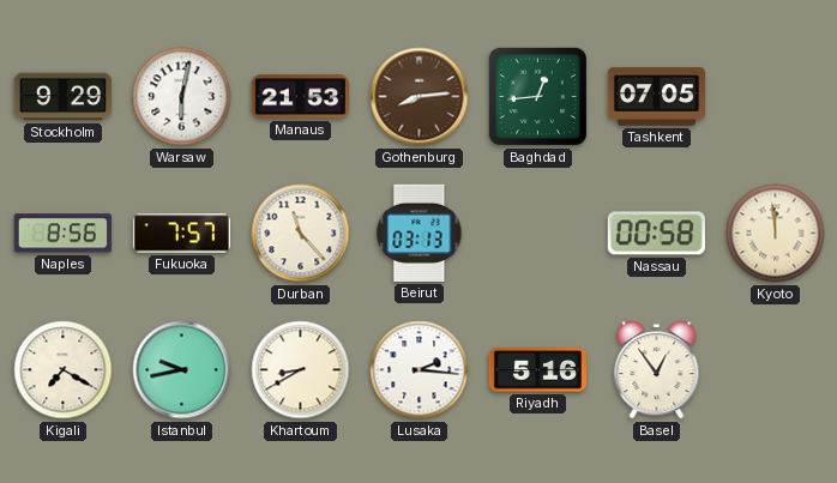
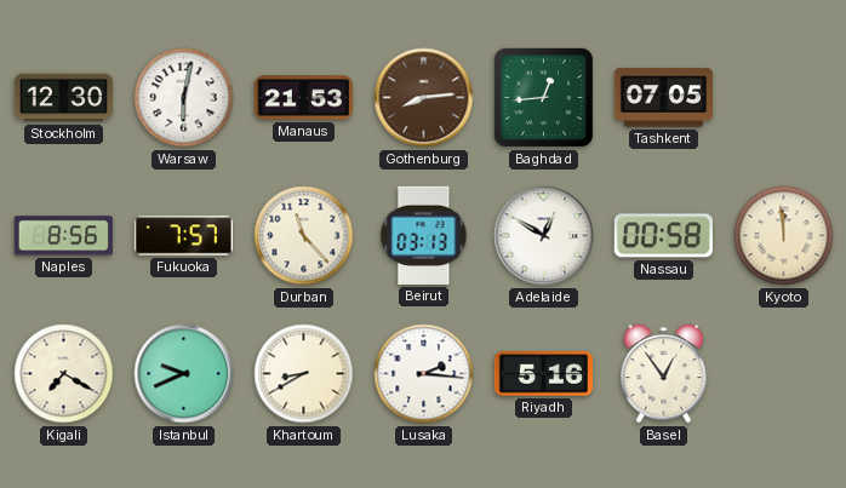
Stockholm: 9:29 -> 12:30
Adelaide: none -> 12:50
Istanbul: 9:43 -> 9:41
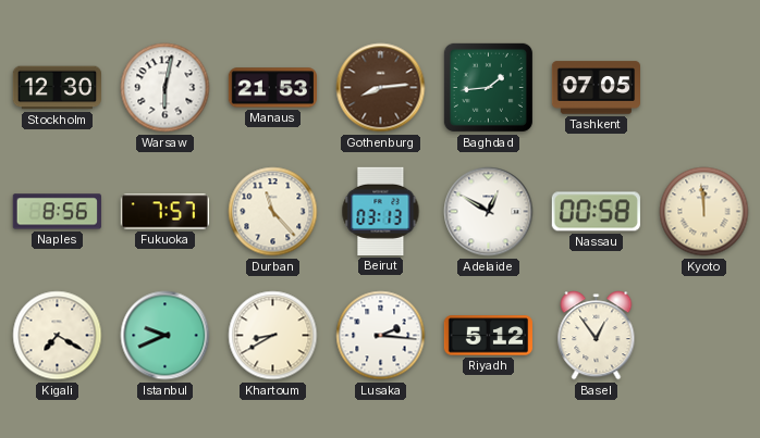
Baghdad: 12:44 -> 1:44
Riyadh: 5:16 -> 5:12
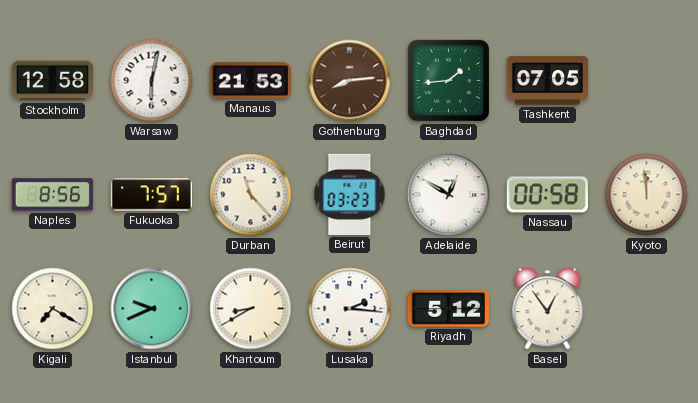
Stockholm: 12:30 -> 12:58
Beirut: 03:13 -> 03:23
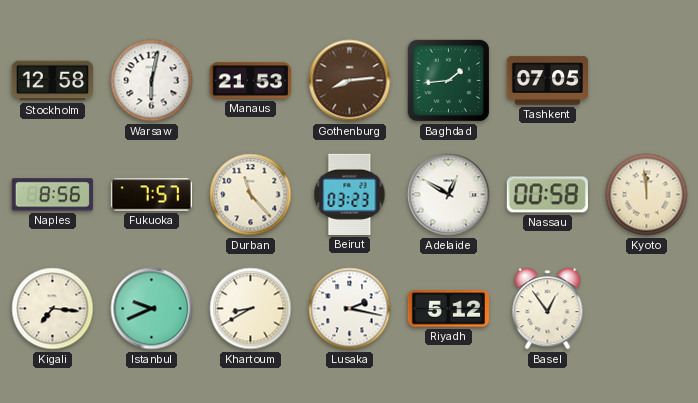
Kigali: 7:20 -> 7:16
Lusaka: 2:16 -> 2:17
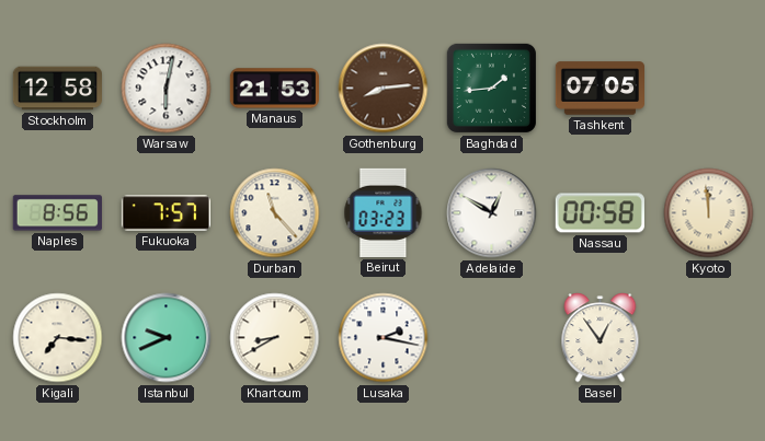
Riyadh: 5:12 -> none
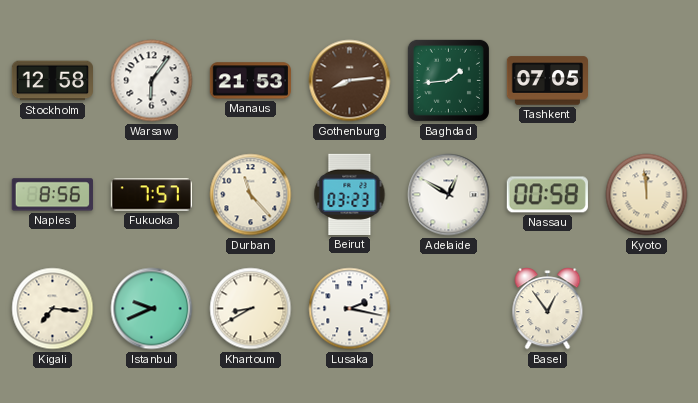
Warsaw: 6:02 -> 6:06
